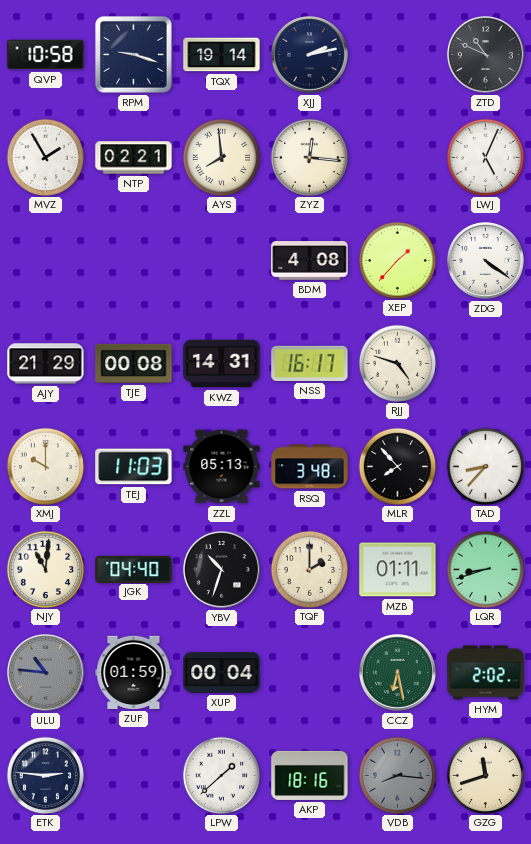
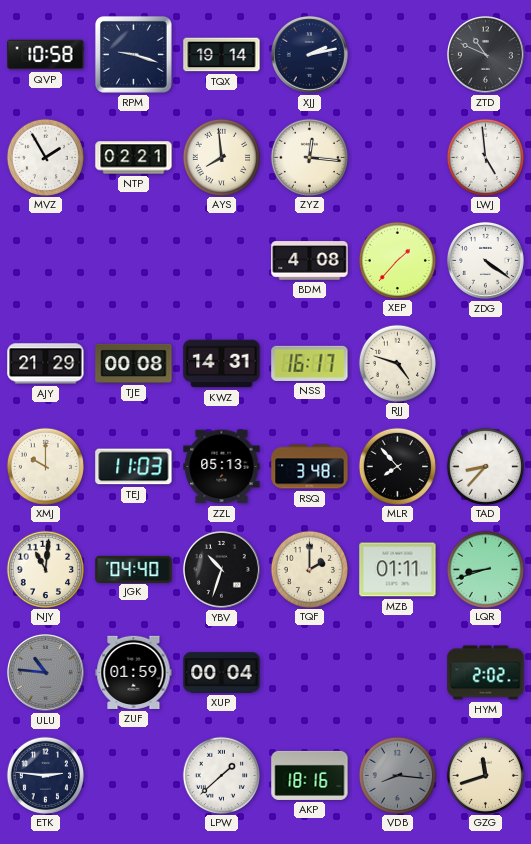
LWJ: 5:04 -> 4:59
CCZ: 6:28 -> none
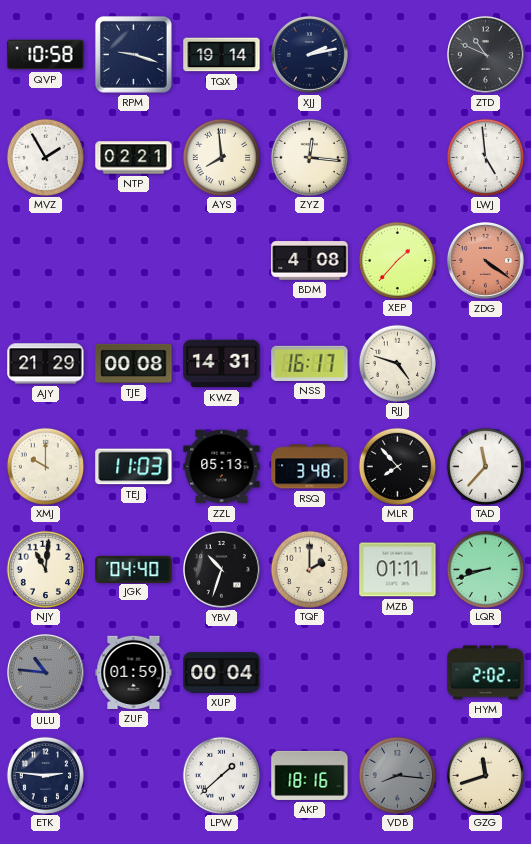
ZDG dial: white -> salmon
TAD: 8:37 -> 11:37
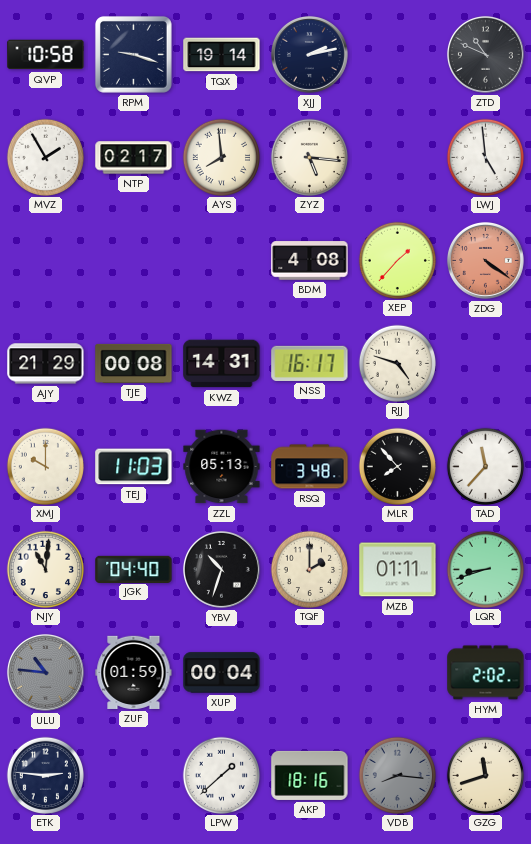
NTP: 02:21 -> 02:17
ZYZ: 12:16 -> 5:16
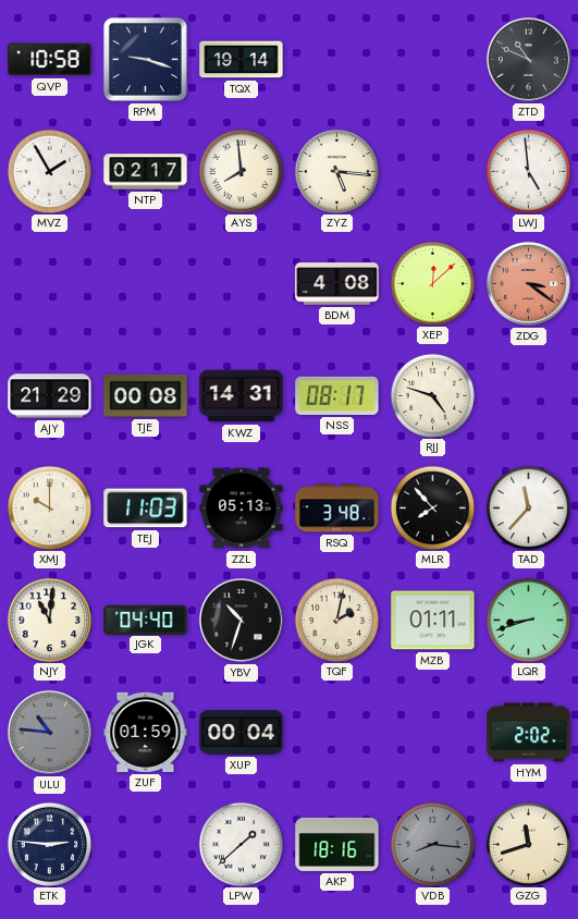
XJJ: 2:13 -> none
XEP: 1:37 -> 12:08
ZDG: 4:21 -> 3:21
NSS: 16:17 -> 08:17
TQF: 2:00 -> 2:02
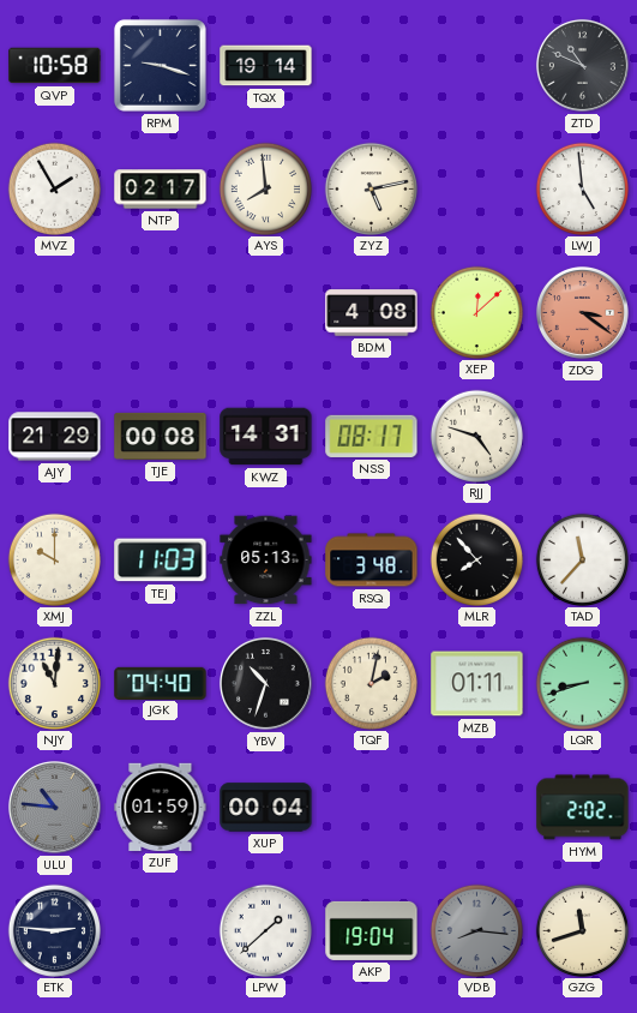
ZYZ: 5:16 -> 5:13
AKP: 18:16 -> 19:04
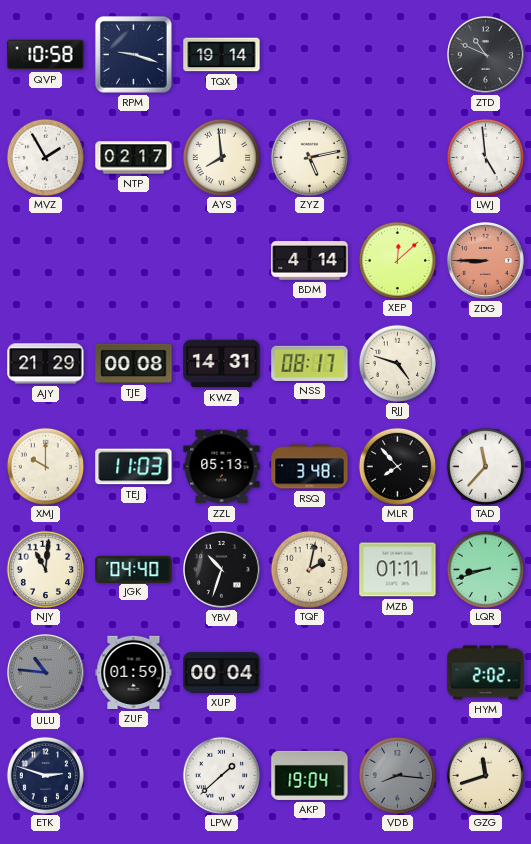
BDM: 4:08 -> 4:14
ZDG: 3:21 -> 8:45
ETK: 2:46 -> 2:48
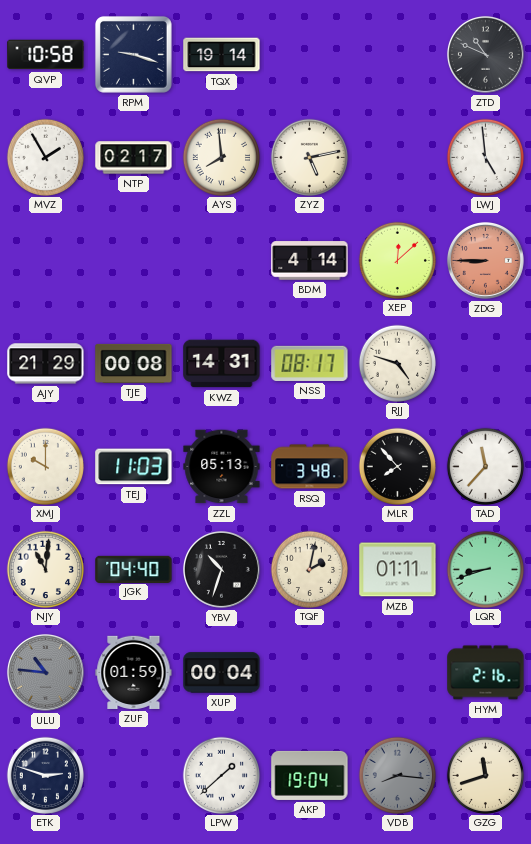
HYM: 2:02 -> 2:16
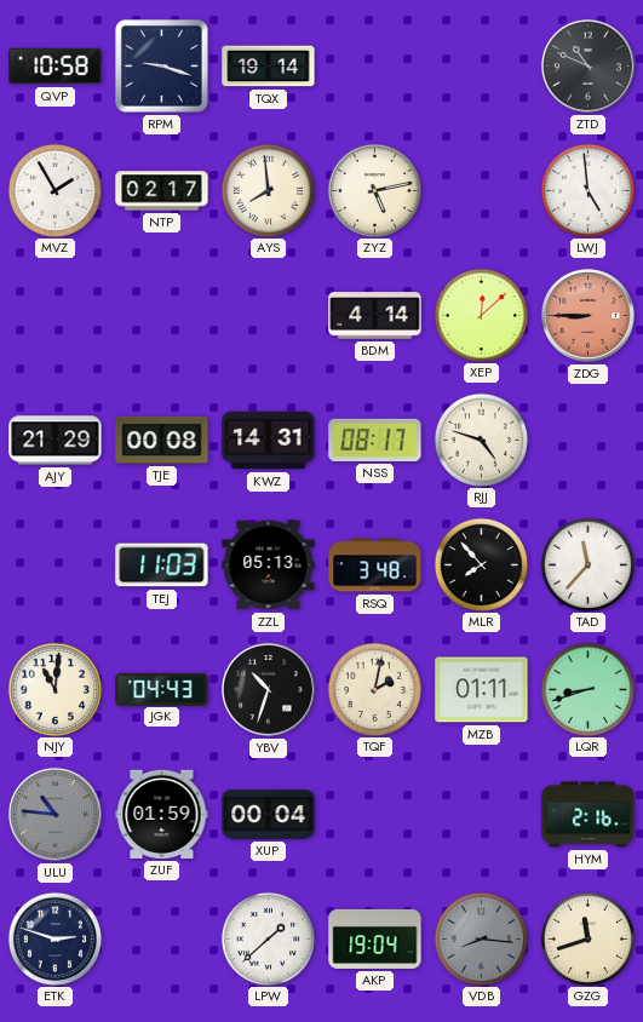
XMJ: 10:00 -> none
JGK: 04:40 -> 04:43
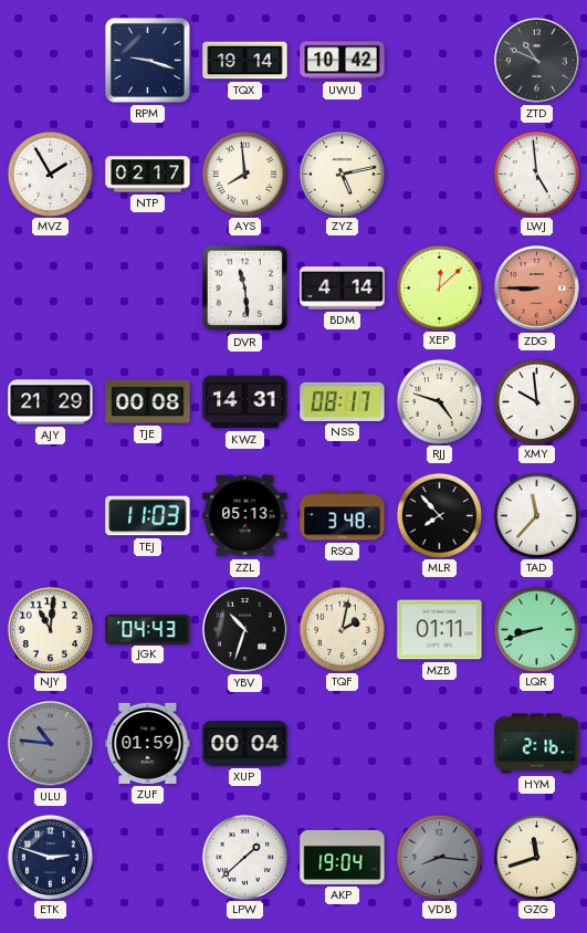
QVP: 10:58 -> none
UWU: none -> 10:42
DVR: none -> 11:29
XMY: none -> 9:59
